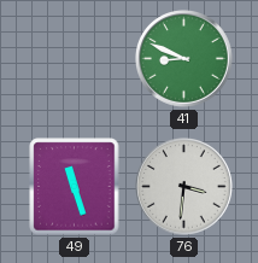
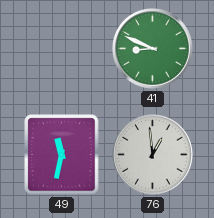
49: 11:27 -> 11:32
76: 3:31 -> 12:59
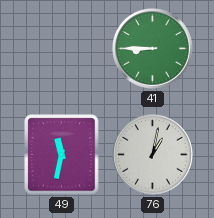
41: 8:49 -> 8:45
76: 12:59 -> 1:02
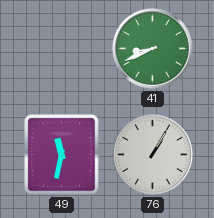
41: 8:45 -> 8:41
76: 1:02 -> 1:05
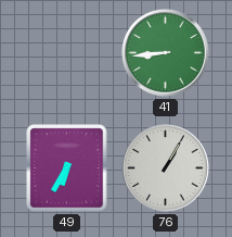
41: 8:41 -> 8:44
49: 11:32 -> 6:35
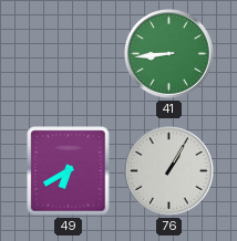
49: 6:35 -> 6:40
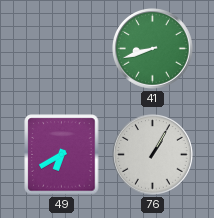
41: 8:44 -> 8:42
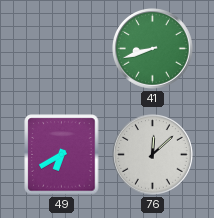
76: 1:05 -> 12:08
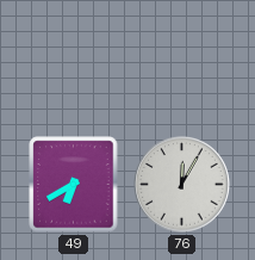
41: 8:42 -> none
76: 12:08 -> 12:05
